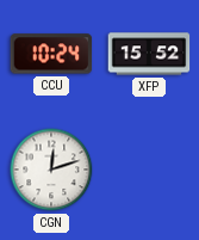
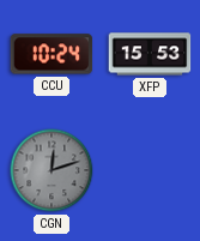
XFP: 15:52 -> 15:53
CGN dial: white -> grey
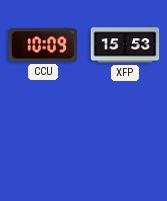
CCU: 10:24 -> 10:09
CGN: 12:12 -> none
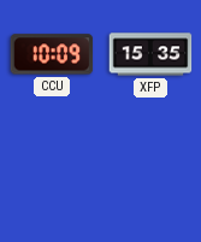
XFP: 15:53 -> 15:35
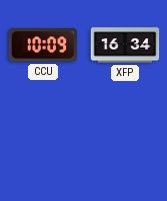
XFP: 15:35 -> 16:34
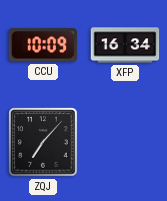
ZQJ: none -> 7:07
